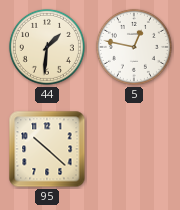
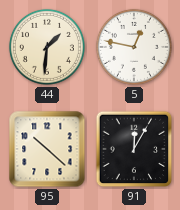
91: none -> 12:05
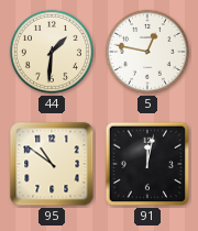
95: 10:22 -> 10:51
91: 12:05 -> 12:02
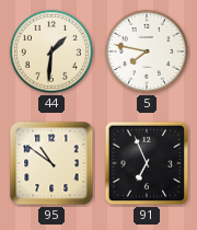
5: 12:47 -> 7:47
91: 12:02 -> 6:56
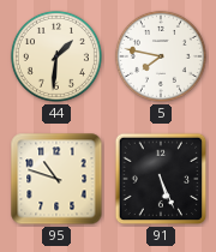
95: 10:51 -> 10:48
91: 6:56 -> 5:26
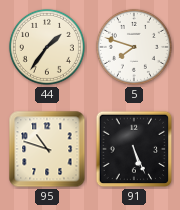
44: 1:31 -> 1:36
5: 7:47 -> 7:48
